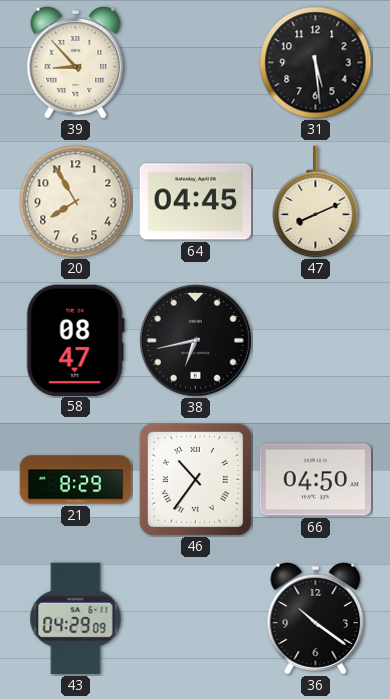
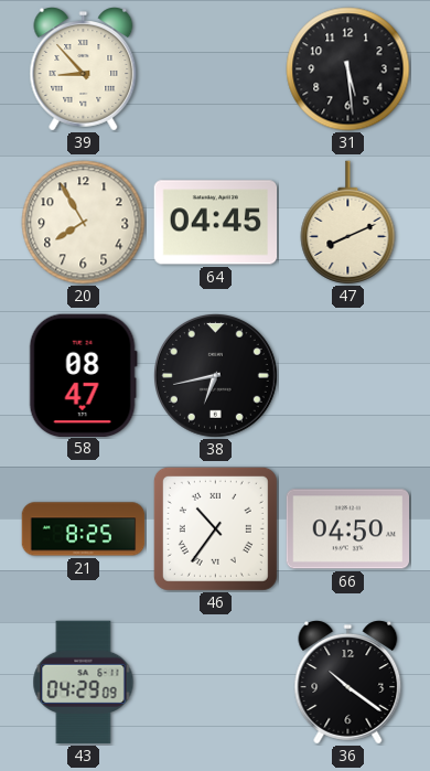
21: 8:29 -> 8:25
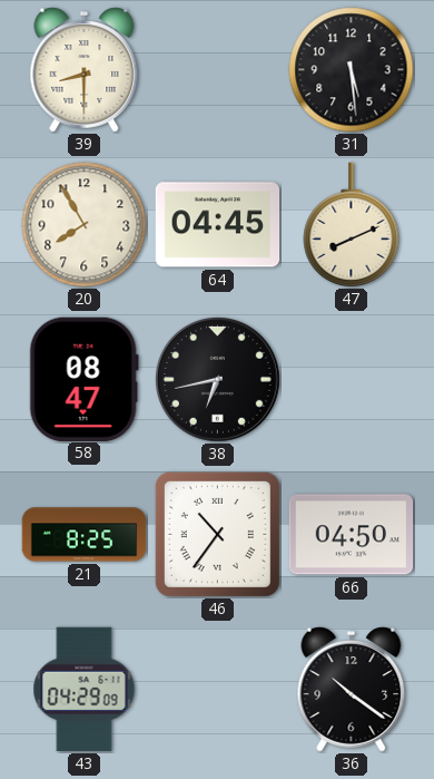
39: 8:53 -> 8:30
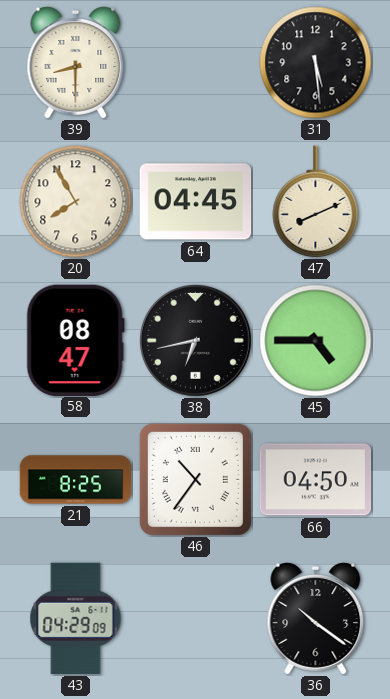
45: none -> 4:45
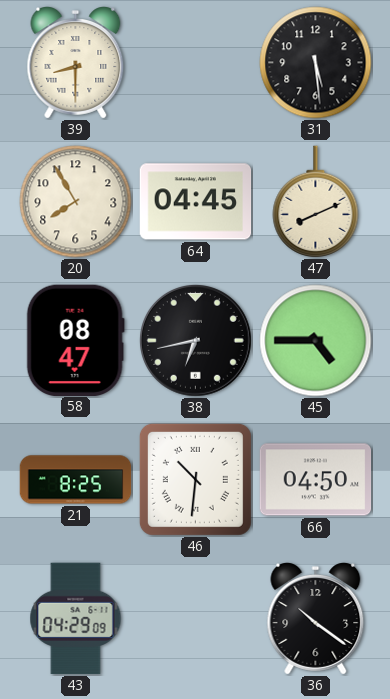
46: 10:36 -> 10:31
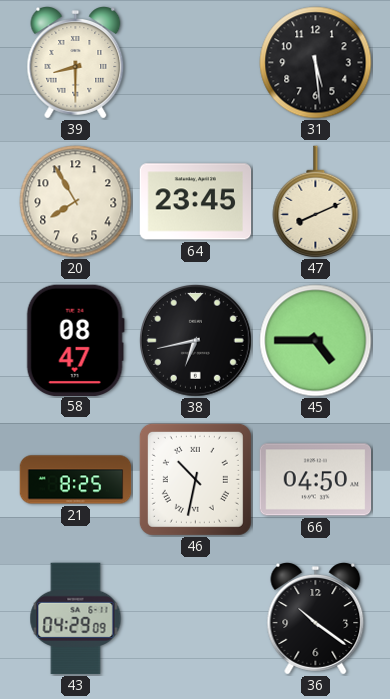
64: 04:45 -> 23:45
46: 10:31 -> 10:32
